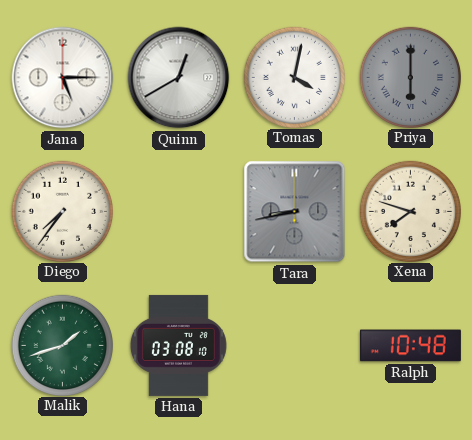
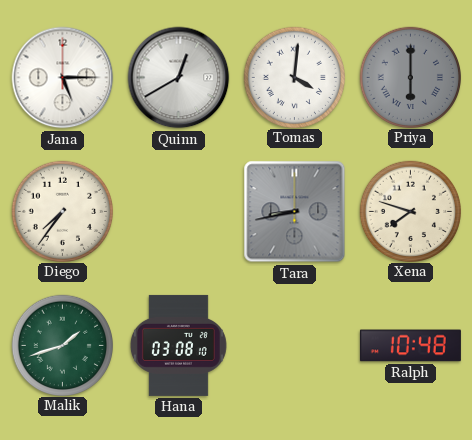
Tomas: 4:02 -> 4:01
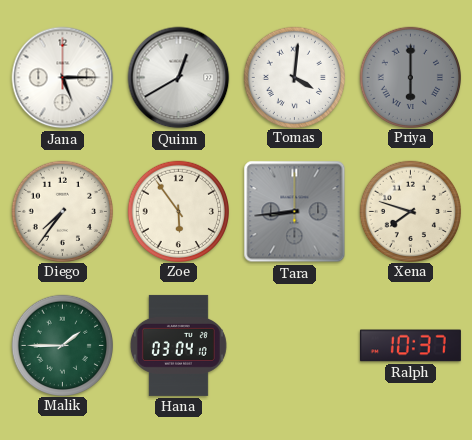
Zoe: none -> 5:54
Tara: 8:43 -> 8:44
Malik: 1:42 -> 1:45
Hana: 03:08 -> 03:04
Ralph: 10:48 -> 10:37
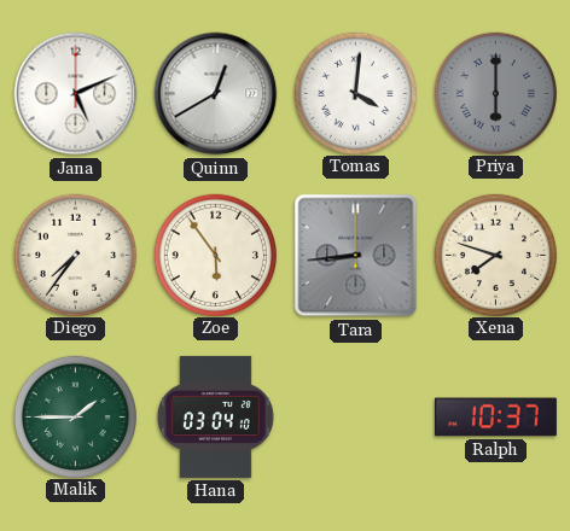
Jana: 5:15 -> 5:11
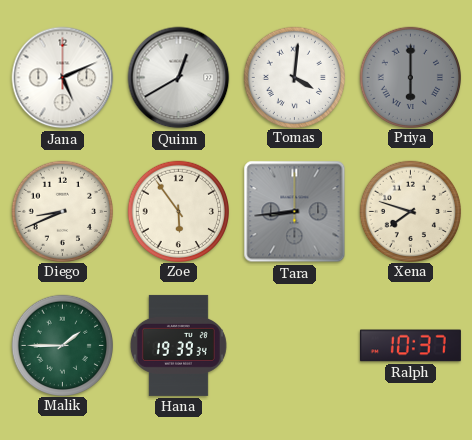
Diego: 7:36 -> 8:41
Hana: 03:04 -> 19:39
